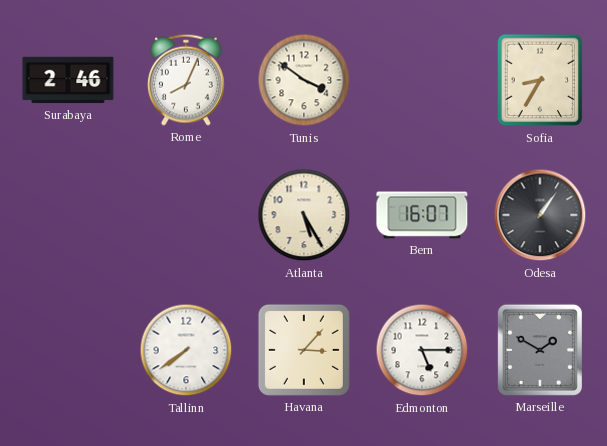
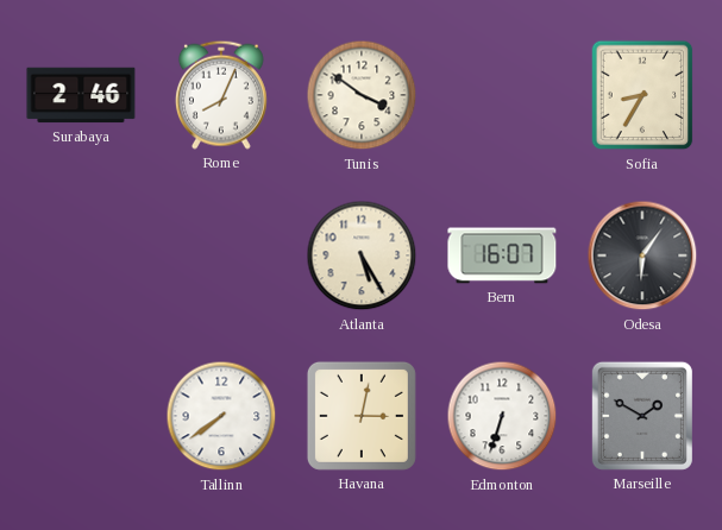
Odesa: 1:06 -> 6:06
Havana: 3:07 -> 3:02
Edmonton: 5:15 -> 6:33
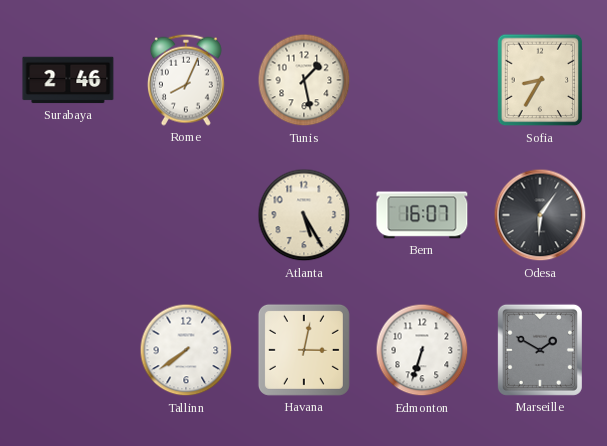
Tunis: 3:51 -> 1:28
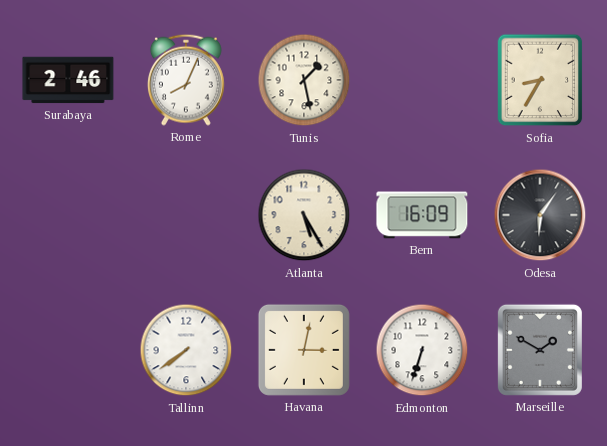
Bern: 16:07 -> 16:09
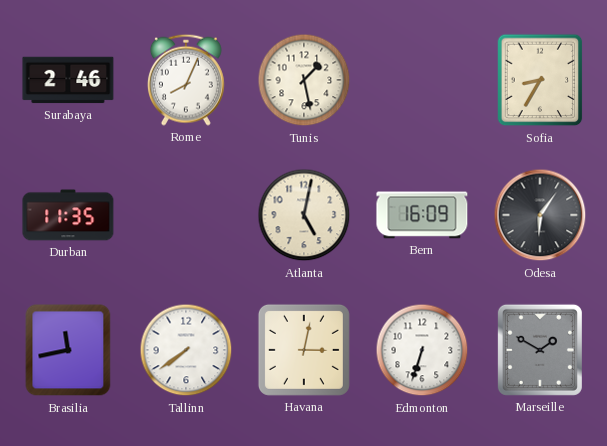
Durban: none -> 11:35
Atlanta: 5:25 -> 5:02
Brasilia: none -> 11:43
